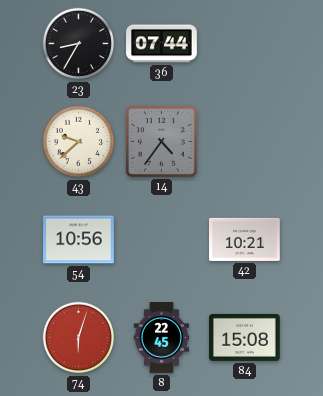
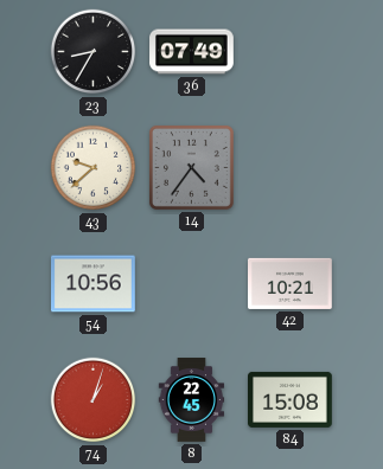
36: 07:44 -> 07:49
74: 6:03 -> 1:03
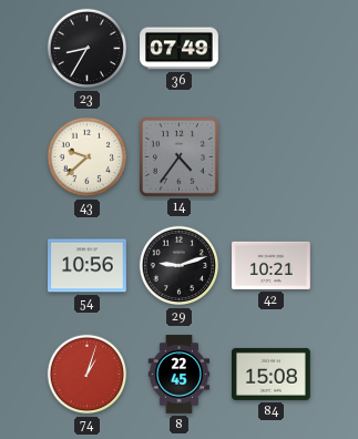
29: none -> 9:12
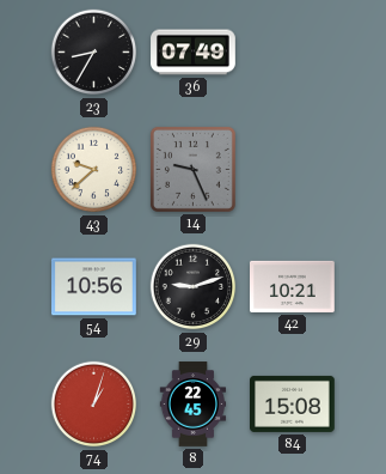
14: 4:36 -> 9:26
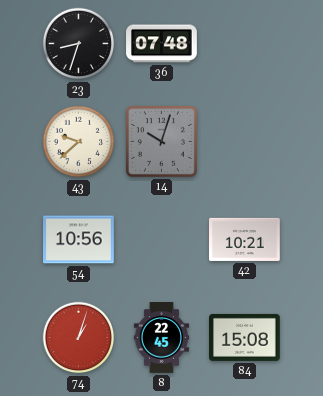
23: 8:35 -> 8:33
36: 07:49 -> 07:48
14: 9:26 -> 10:03
29: 9:12 -> none
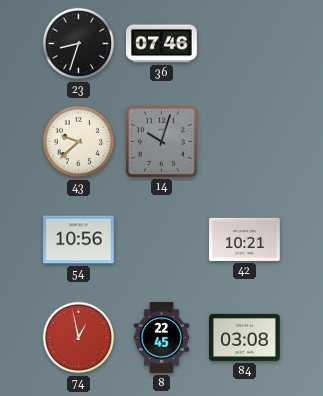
36: 07:48 -> 07:46
74: 1:03 -> 12:58
84: 15:08 -> 03:08
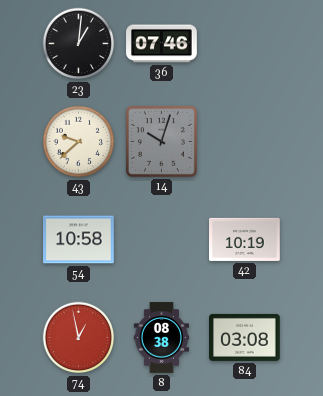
23: 8:33 -> 1:01
54: 10:56 -> 10:58
42: 10:21 -> 10:19
8: 22:45 -> 08:38
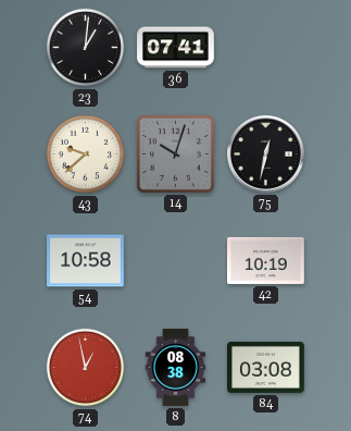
36: 07:46 -> 07:41
75: none -> 12:32
